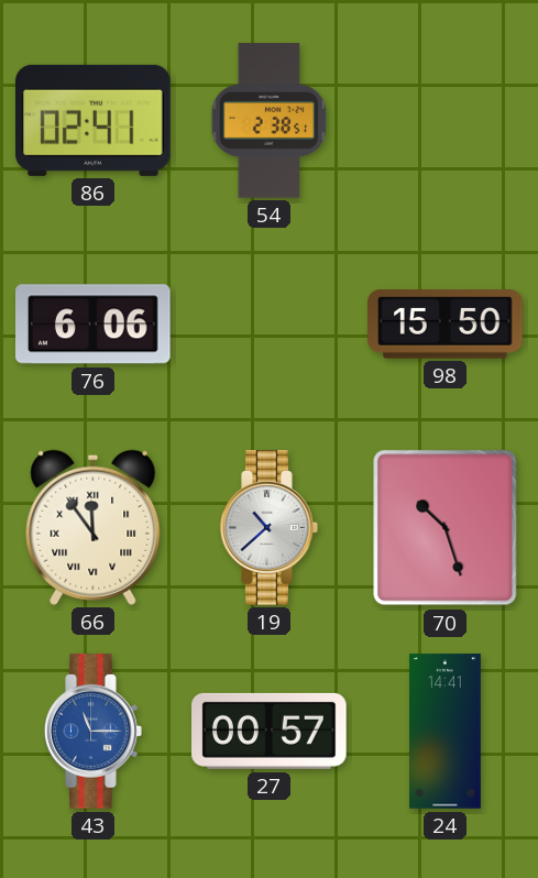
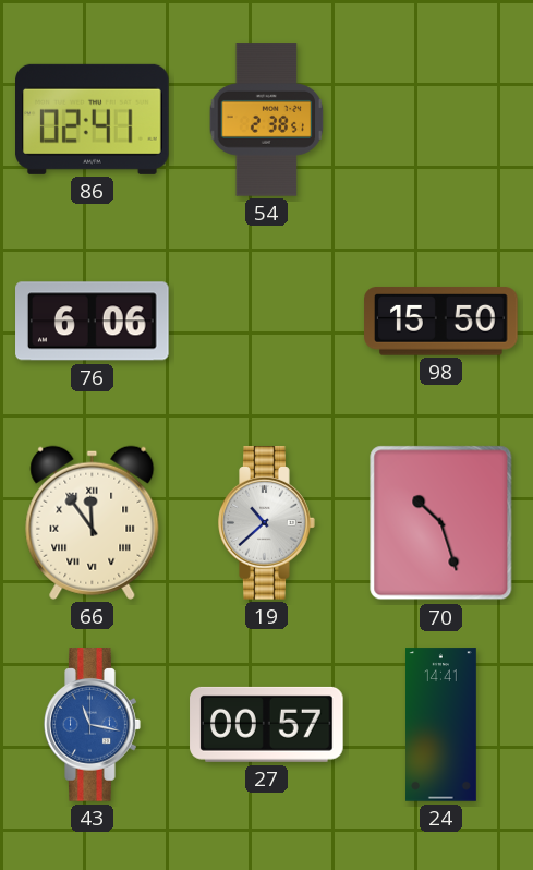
43: 11:15 -> 11:17
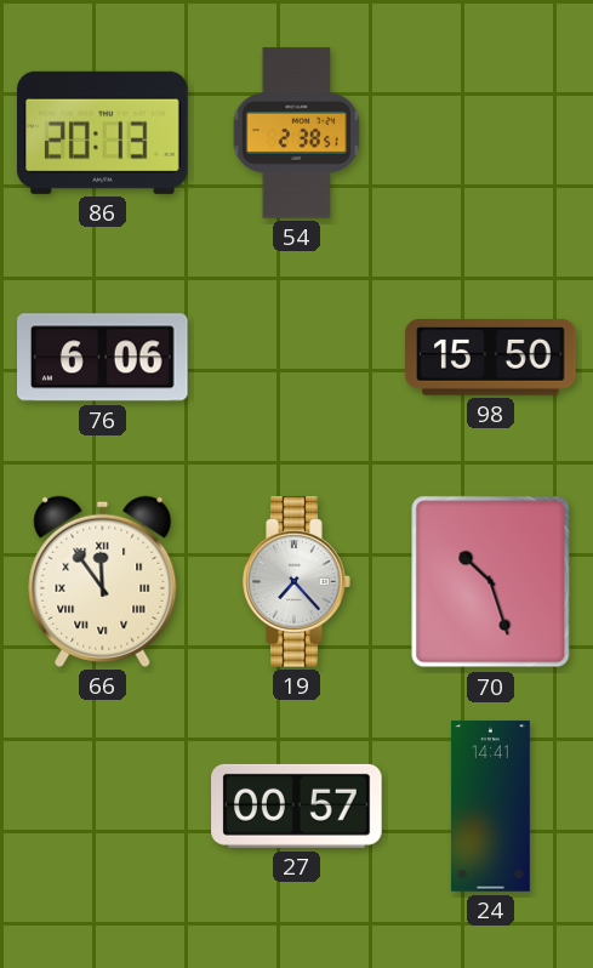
86: 02:41 -> 20:13
19: 10:38 -> 7:23
43: 11:17 -> none
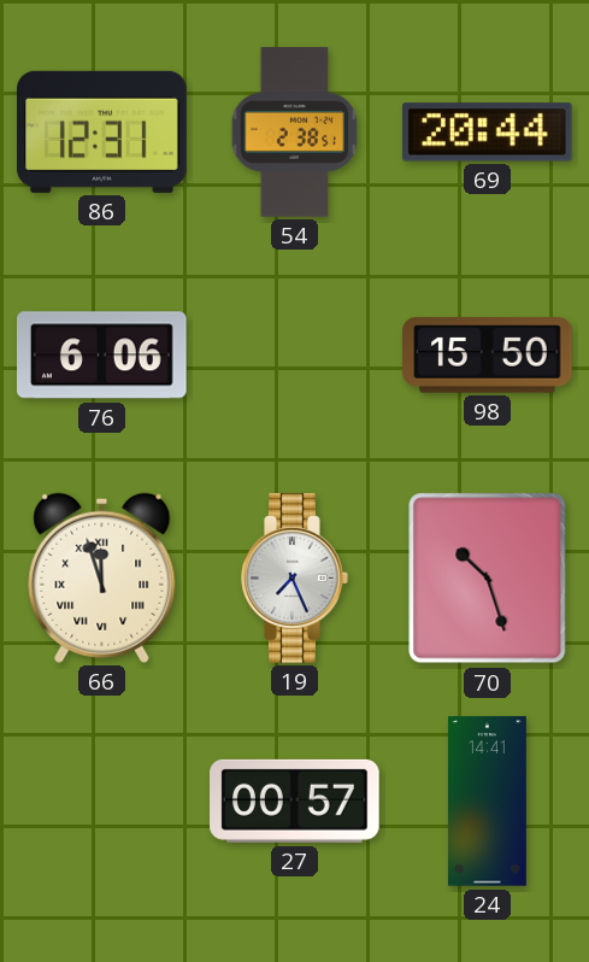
86: 20:13 -> 12:31
69: none -> 20:44
66: 11:54 -> 11:57
19: 7:23 -> 7:26
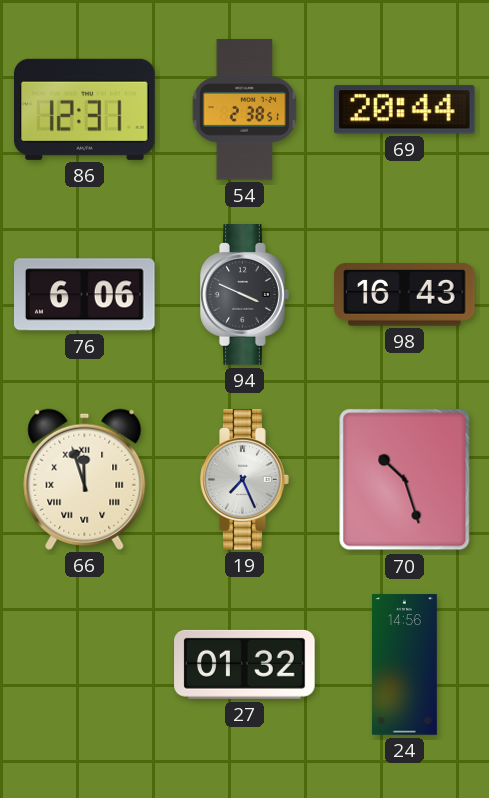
94: none -> 3:49
98: 15:50 -> 16:43
27: 00:57 -> 01:32
24: 14:41 -> 14:56
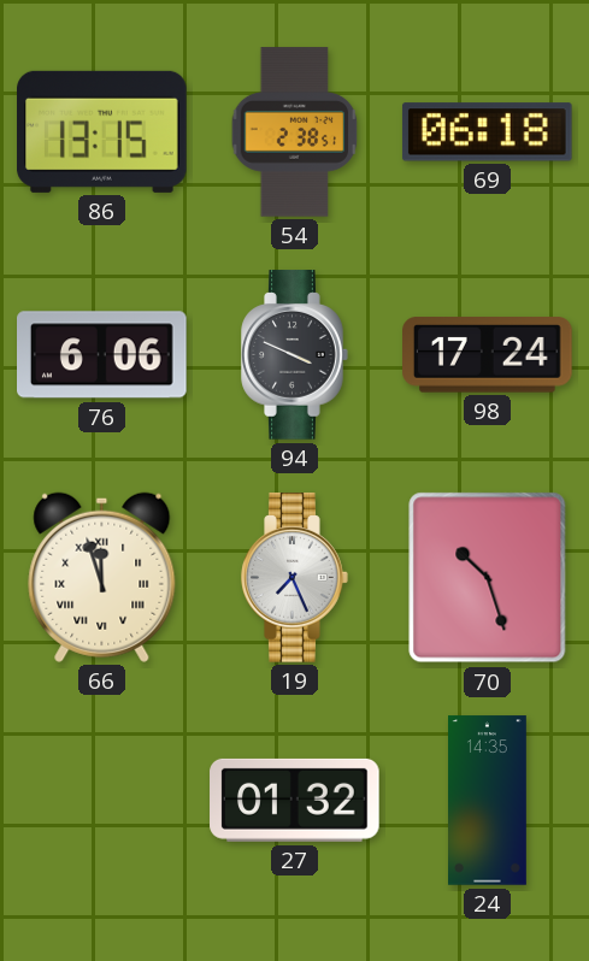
86: 12:31 -> 13:15
69: 20:44 -> 06:18
98: 16:43 -> 17:24
24: 14:56 -> 14:35
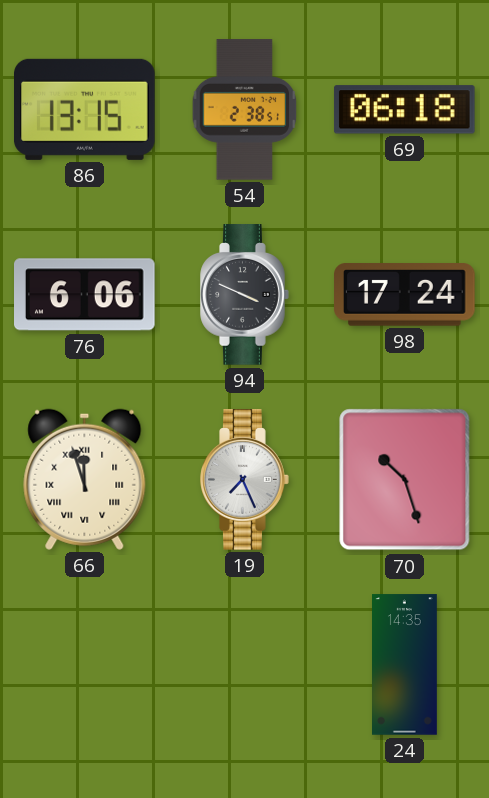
27: 01:32 -> none
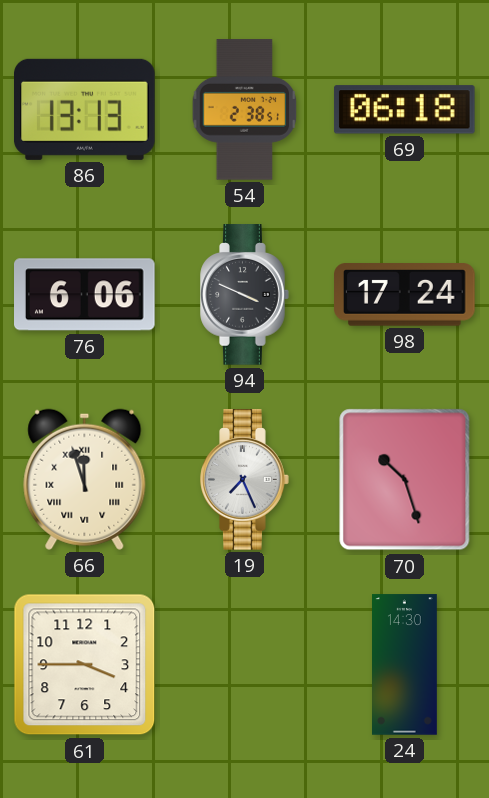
86: 13:15 -> 13:13
61: none -> 3:45
24: 14:35 -> 14:30
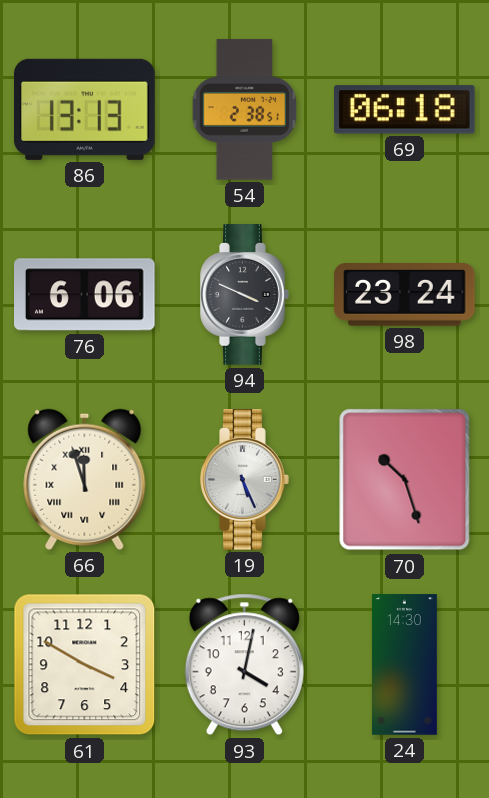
98: 17:24 -> 23:24
19: 7:26 -> 5:26
61: 3:45 -> 3:50
93: none -> 4:02
